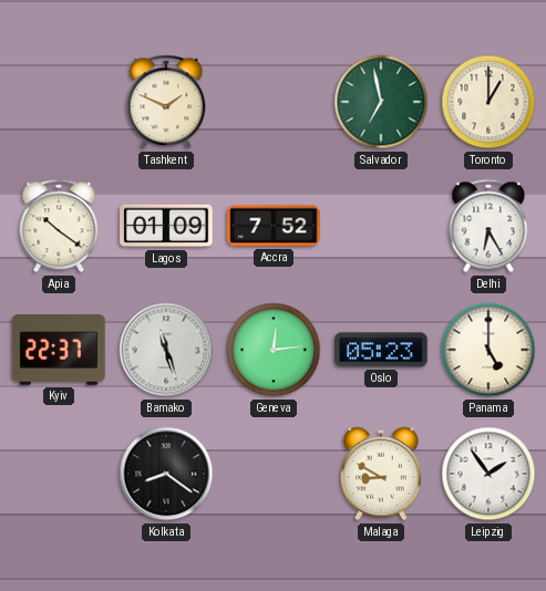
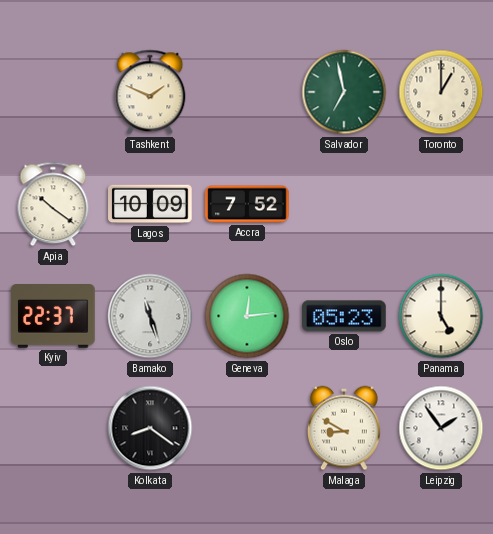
Lagos: 01:09 -> 10:09
Delhi: 6:25 -> none
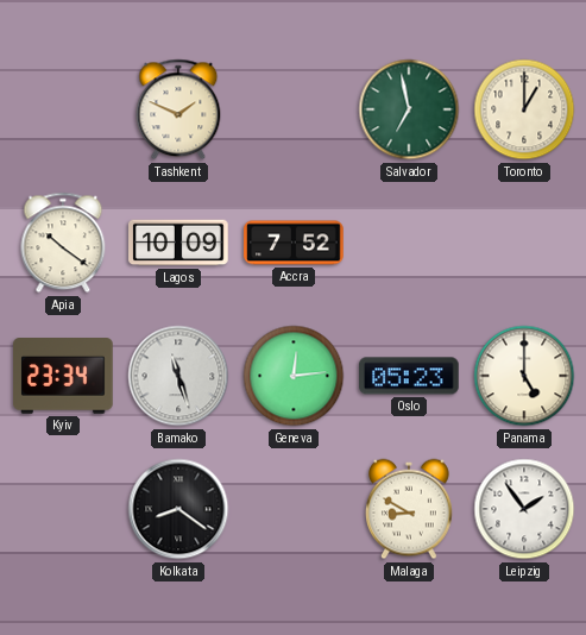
Kyiv: 22:37 -> 23:34
